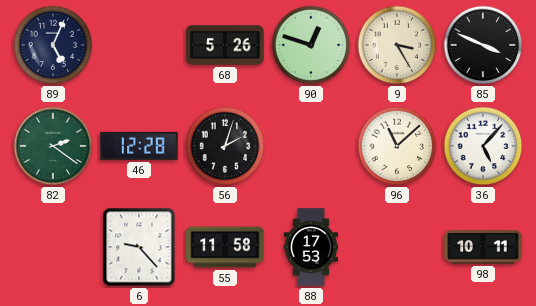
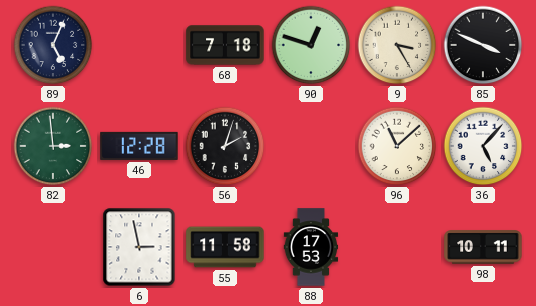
68: 5:26 -> 7:18
82: 2:21 -> 2:59
6: 9:23 -> 2:58
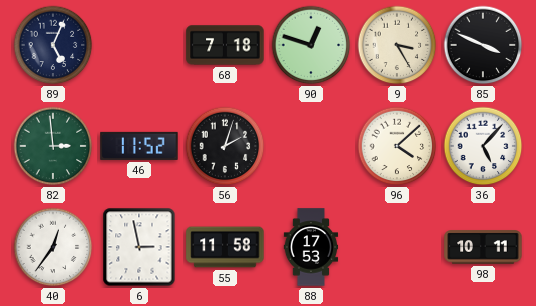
46: 12:28 -> 11:52
96: 11:08 -> 4:08
40: none -> 12:36
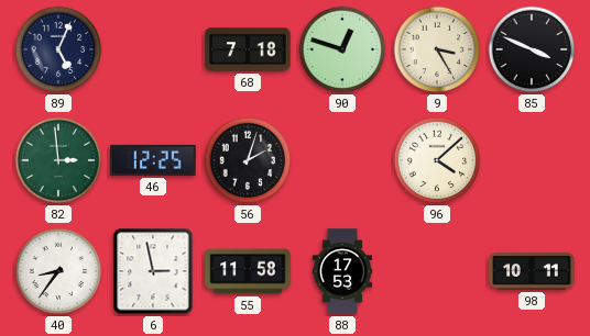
46: 11:52 -> 12:25
36: 5:07 -> none
40: 12:36 -> 8:36
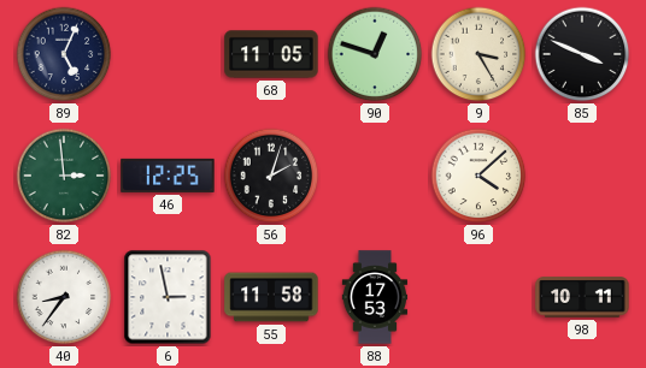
68: 7:18 -> 11:05
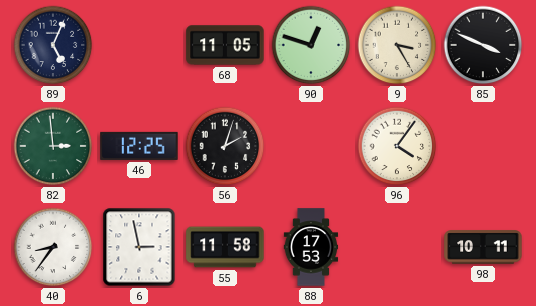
96: 4:08 -> 4:06
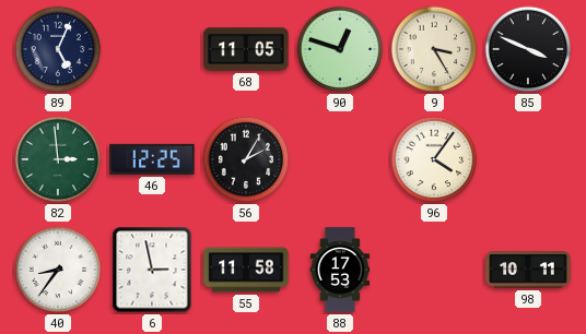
56: 2:03 -> 2:05
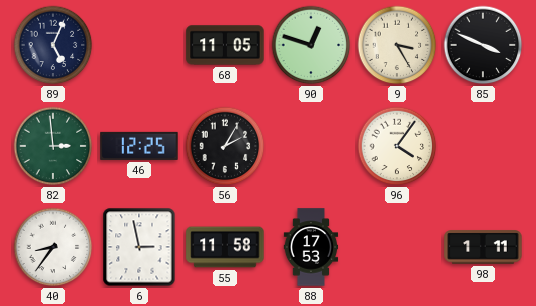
98: 10:11 -> 1:11
